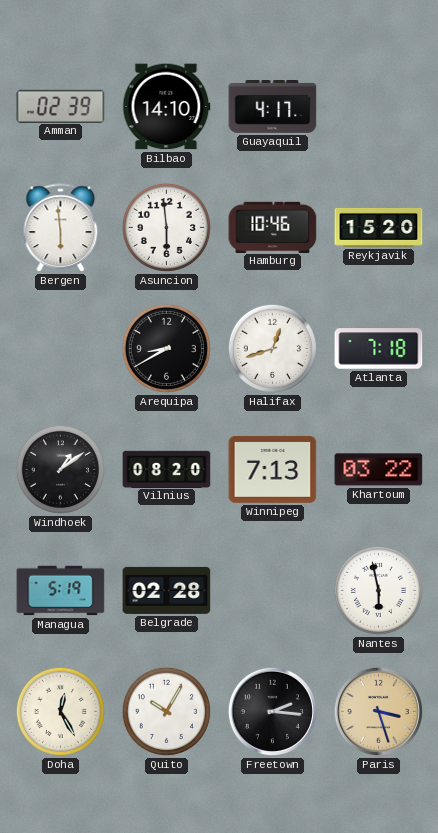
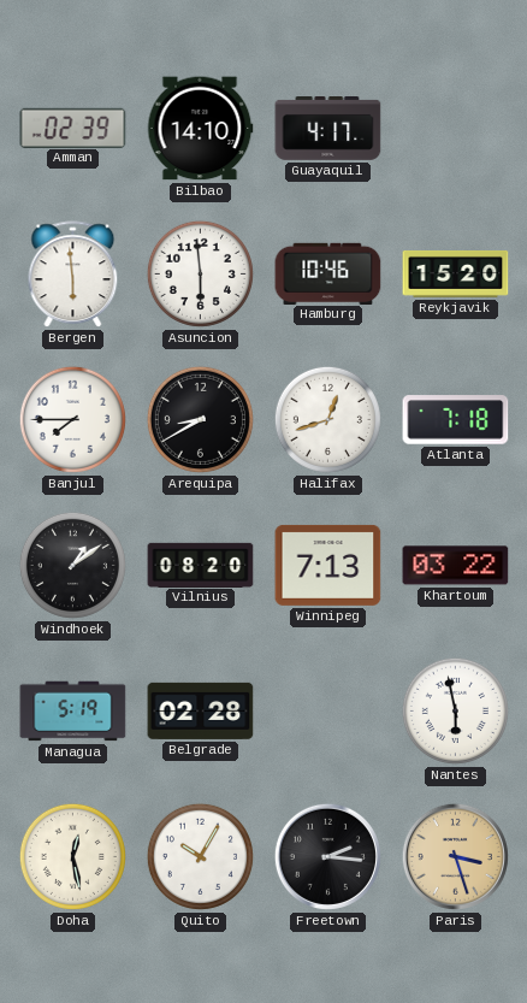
Banjul: none -> 7:45
Doha: 12:25 -> 12:28
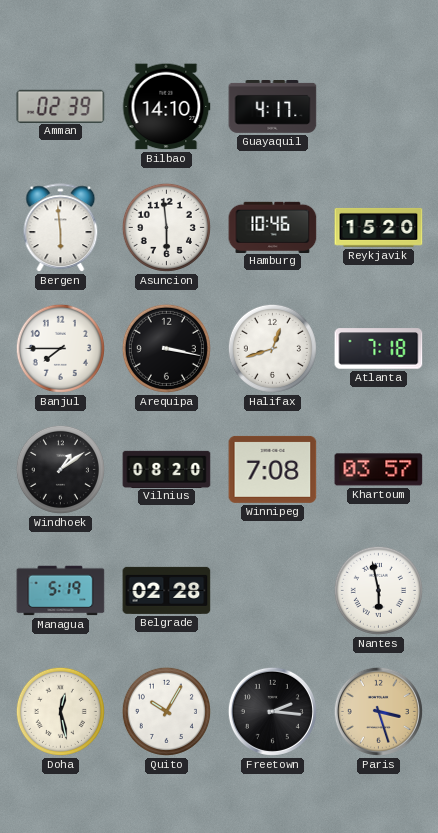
Arequipa: 8:40 -> 3:17
Winnipeg: 7:13 -> 7:08
Khartoum: 03:22 -> 03:57
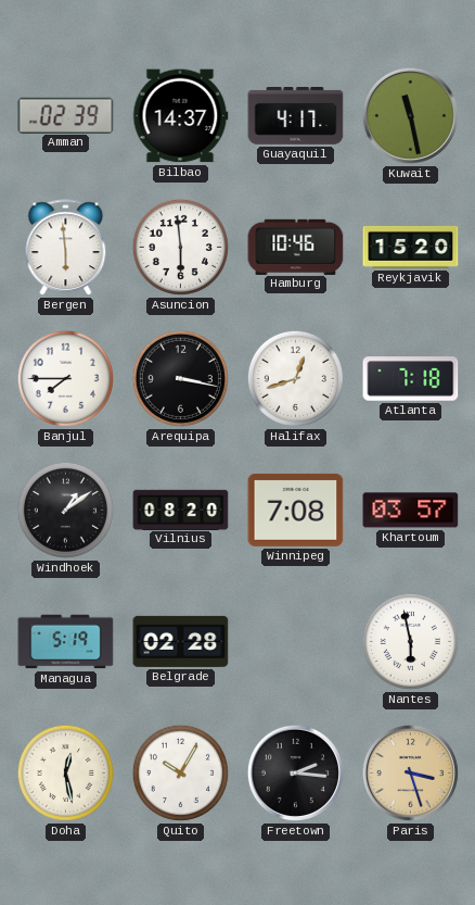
Bilbao: 14:10 -> 14:37
Kuwait: none -> 11:28
